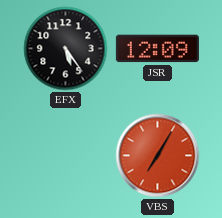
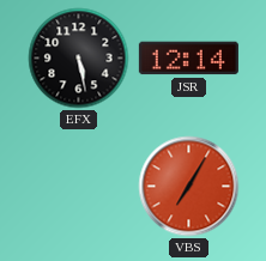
EFX: 5:24 -> 5:28
JSR: 12:09 -> 12:14
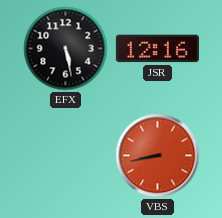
JSR: 12:14 -> 12:16
VBS: 7:05 -> 8:43
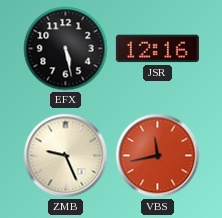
ZMB: none -> 9:26
VBS: 8:43 -> 11:43
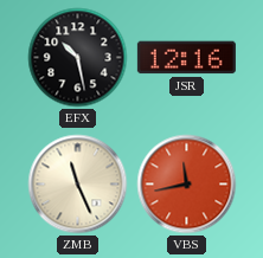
EFX: 5:28 -> 10:28
ZMB: 9:26 -> 11:26
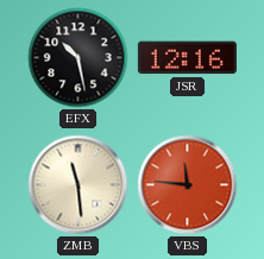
ZMB: 11:26 -> 11:29
VBS: 11:43 -> 11:46
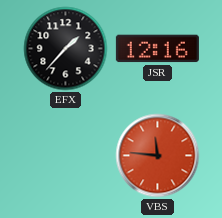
EFX: 10:28 -> 1:37
ZMB: 11:29 -> none
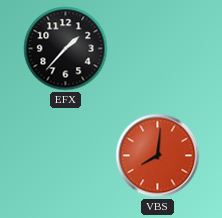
JSR: 12:16 -> none
VBS: 11:46 -> 8:01
